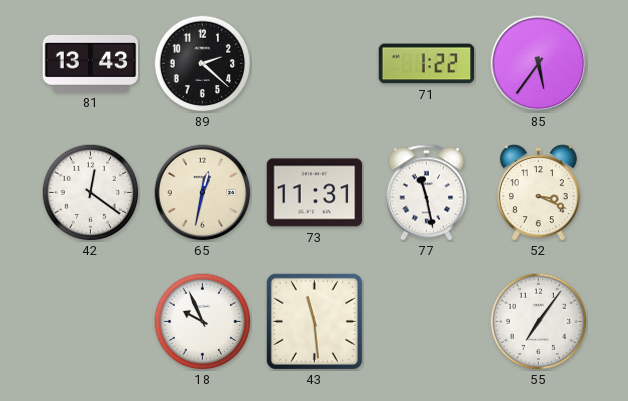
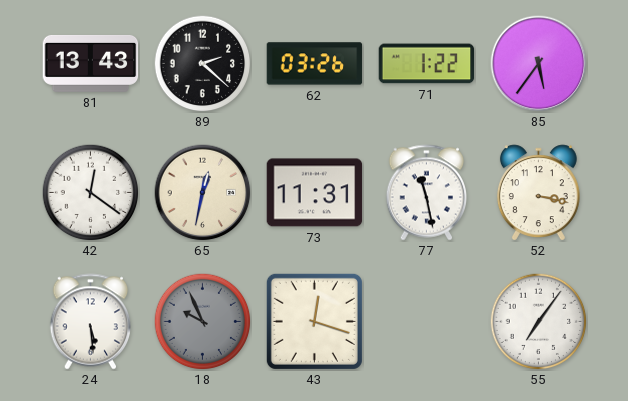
62: none -> 03:26
52: 3:19 -> 3:17
24: none -> 5:29
18 dial: white -> grey
43: 11:29 -> 12:18
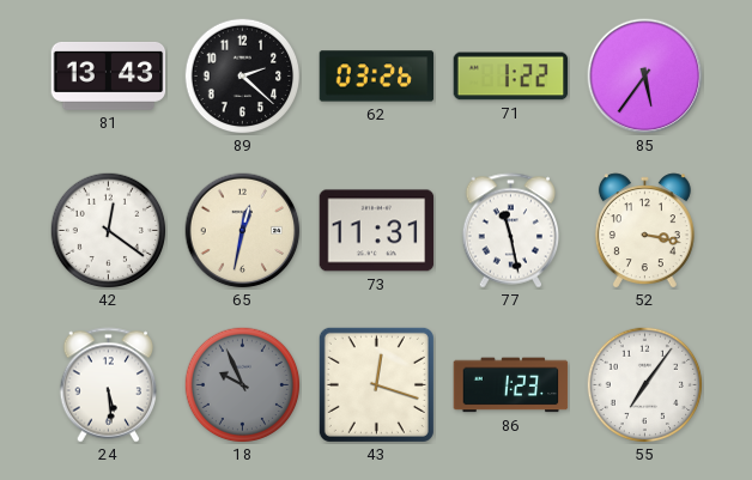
86: none -> 1:23
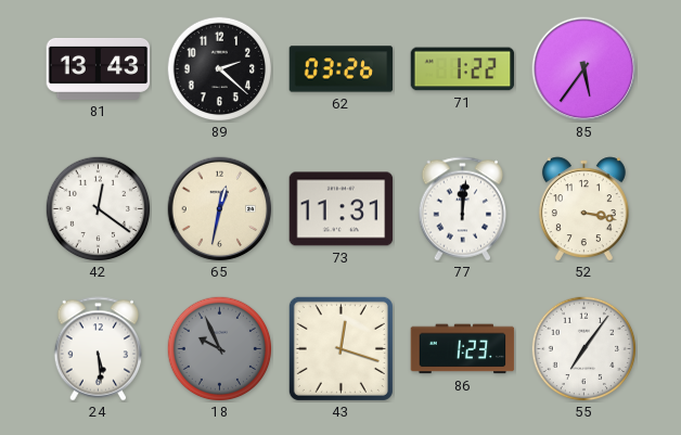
77: 11:28 -> 12:01
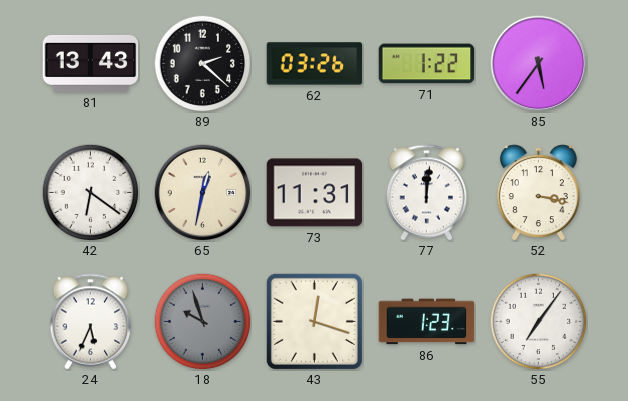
42: 12:21 -> 6:21
24: 5:29 -> 5:34
18: 9:56 -> 9:57
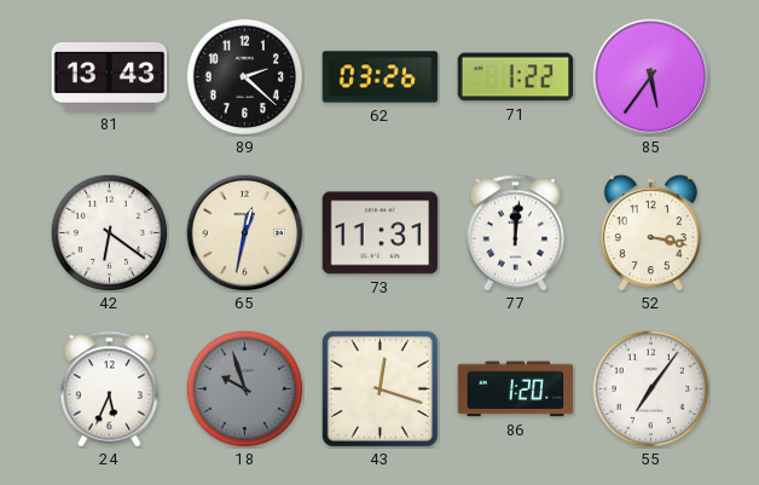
86: 1:23 -> 1:20
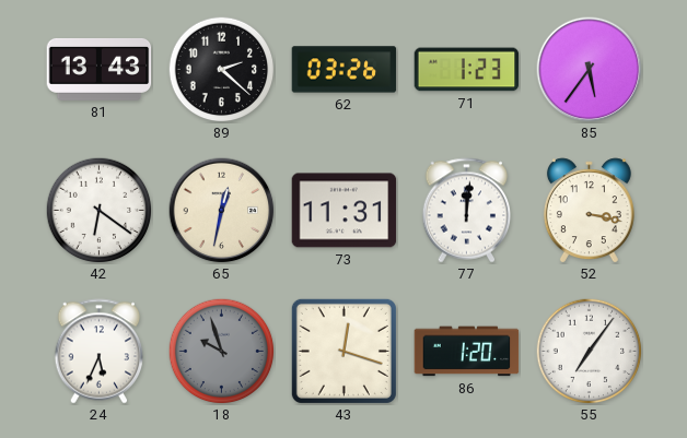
71: 1:22 -> 1:23
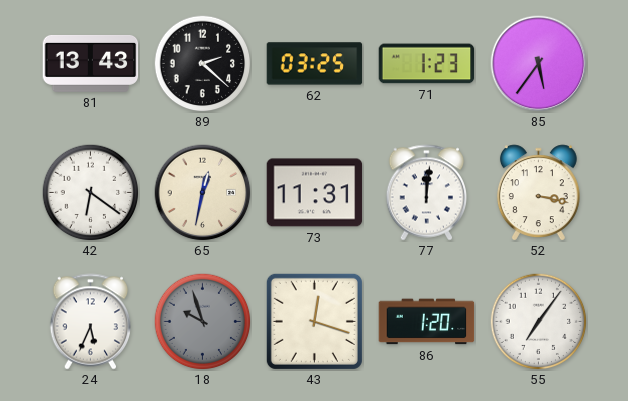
62: 03:26 -> 03:25
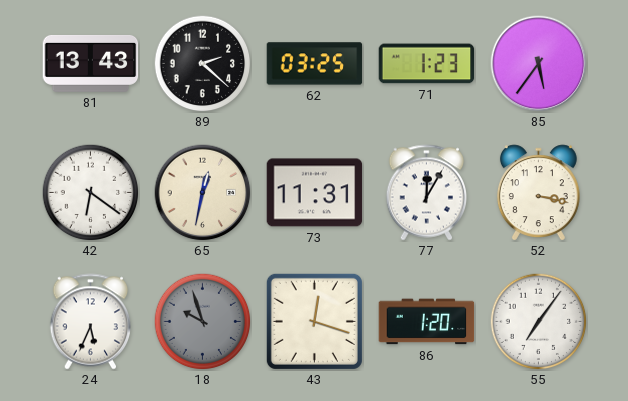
77: 12:01 -> 12:05
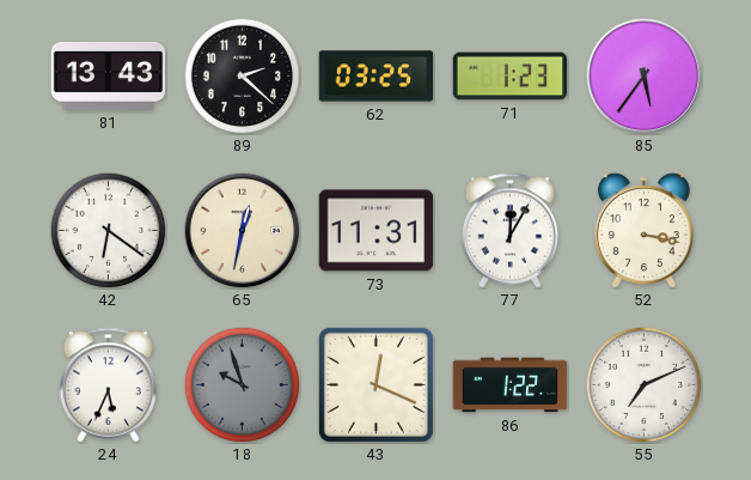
43: 12:18 -> 12:19
86: 1:20 -> 1:22
55: 7:06 -> 7:11
